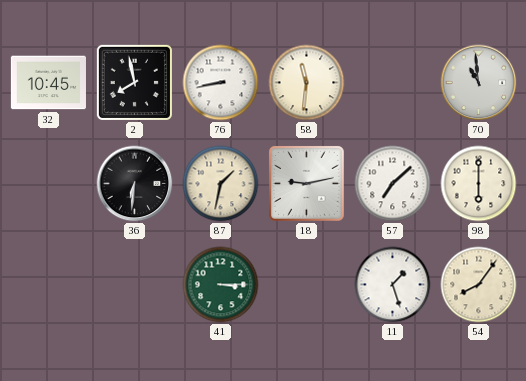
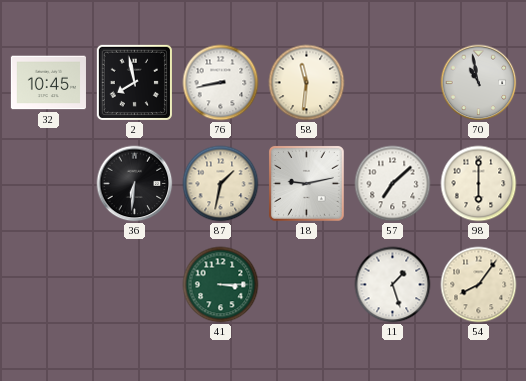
70: 10:59 -> 10:58
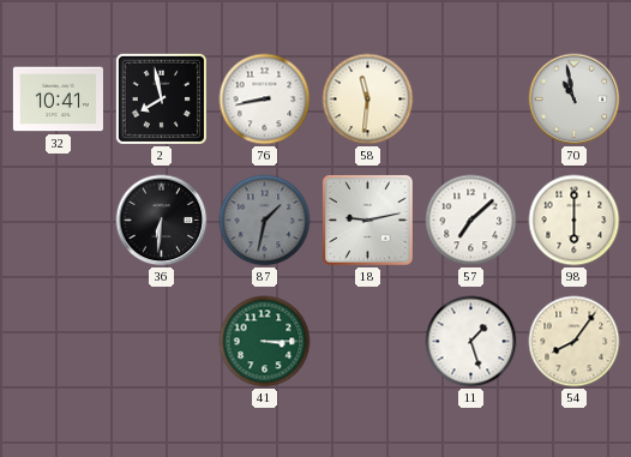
32: 10:45 -> 10:41
87 dial: cream -> grey
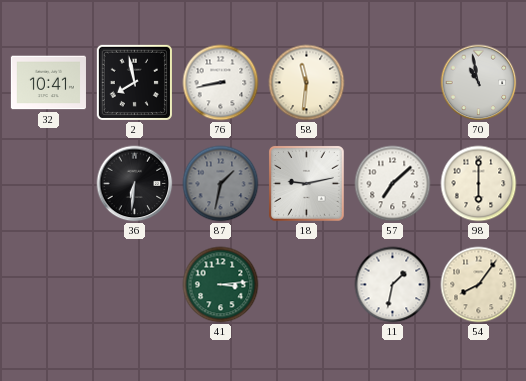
41: 3:15 -> 3:14
11: 1:27 -> 1:32
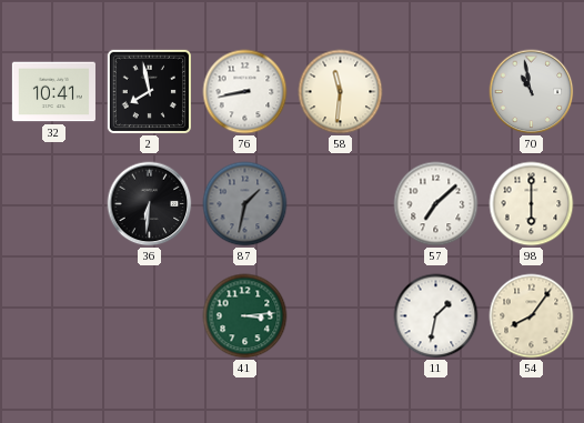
18: 9:13 -> none
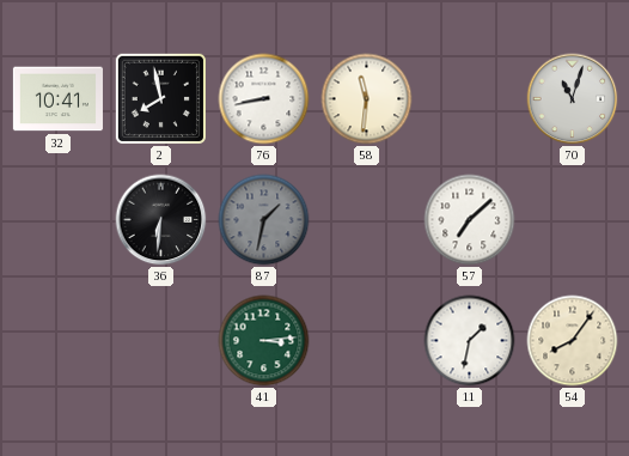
70: 10:58 -> 11:03
98: 6:00 -> none
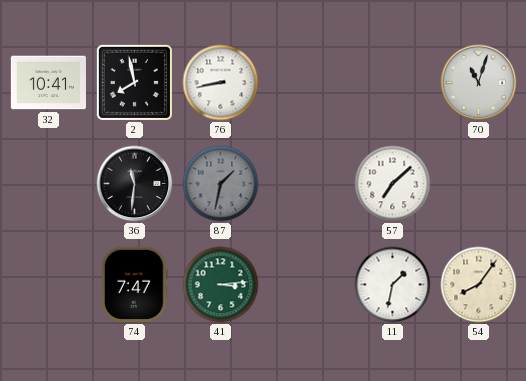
58: 11:31 -> none
36: 6:31 -> 11:31
74: none -> 7:47
